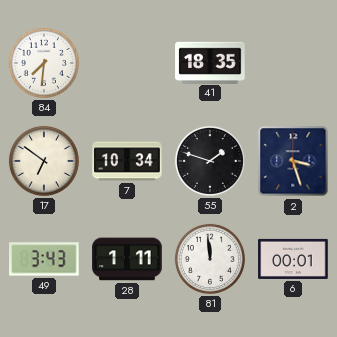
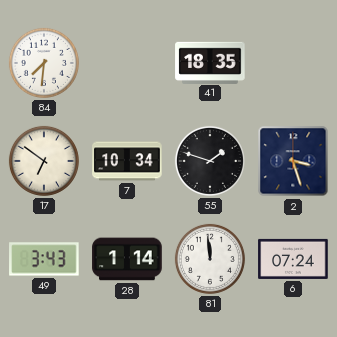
28: 1:11 -> 1:14
6: 00:01 -> 07:24
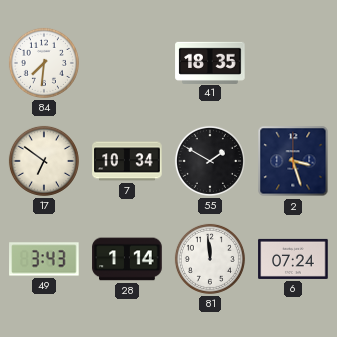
55: 1:48 -> 1:50
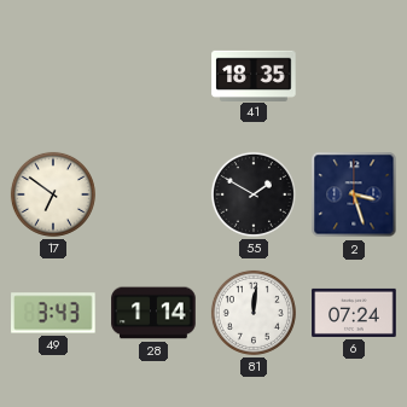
84: 7:31 -> none
7: 10:34 -> none
81: 11:59 -> 12:01
